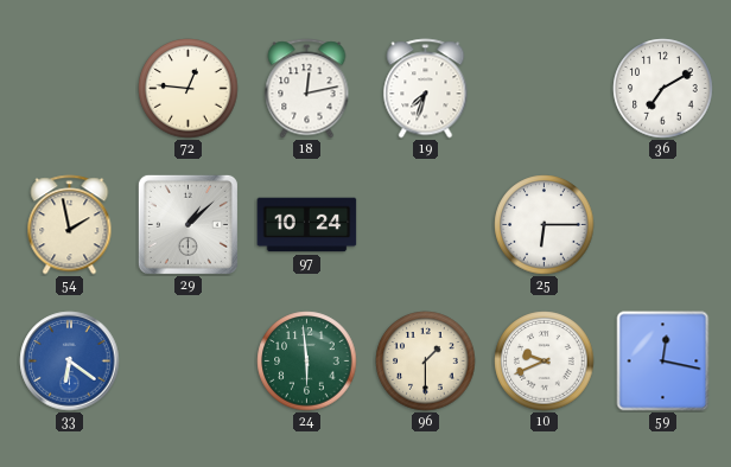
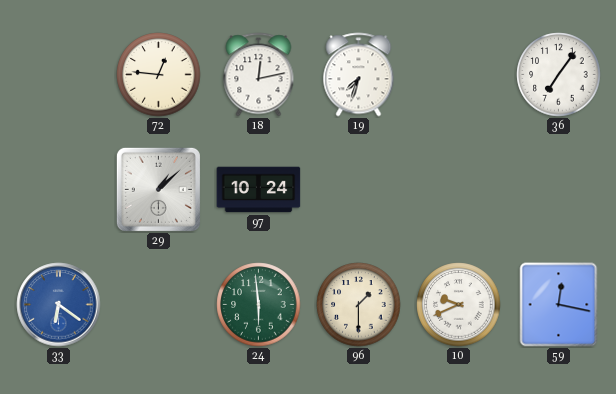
36: 7:10 -> 7:06
54: 1:58 -> none
25: 6:15 -> none
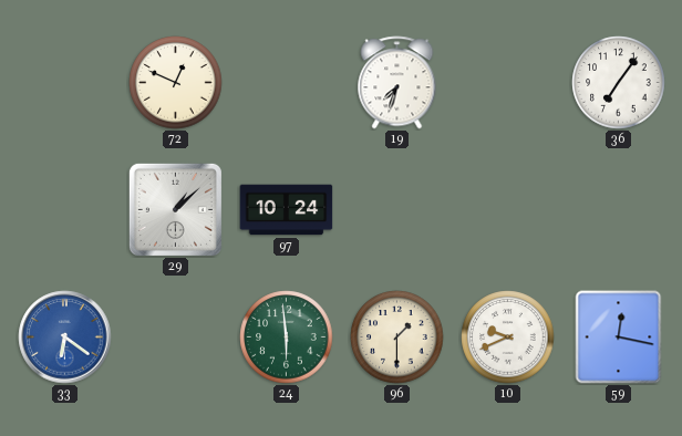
72: 12:46 -> 12:49
18: 12:13 -> none
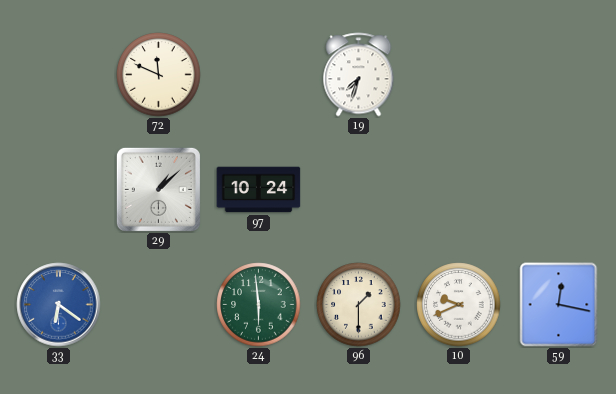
72: 12:49 -> 11:49
36: 7:06 -> none
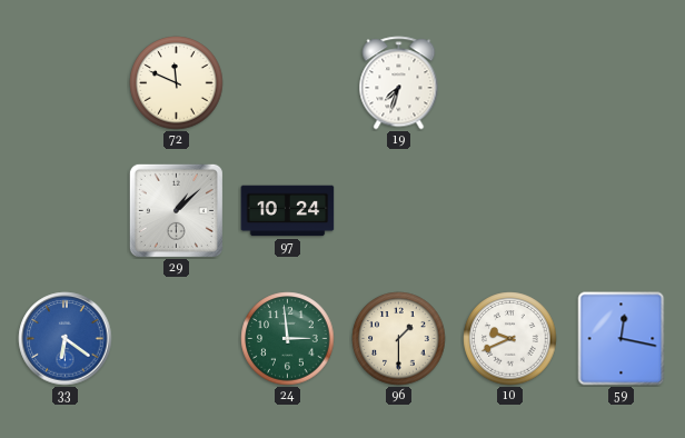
24: 5:59 -> 2:59
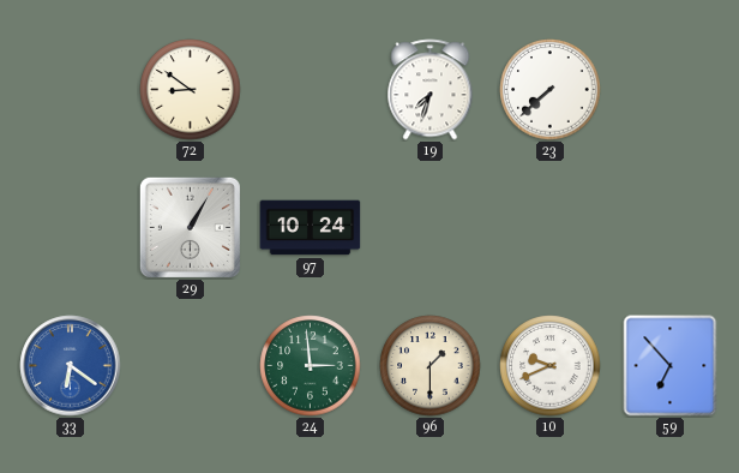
72: 11:49 -> 8:51
23: none -> 7:38
29: 1:08 -> 1:05
59: 12:17 -> 6:53
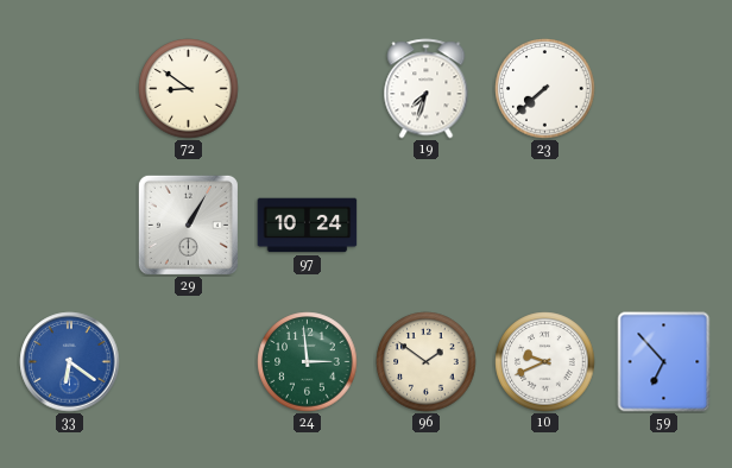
96: 1:30 -> 1:51
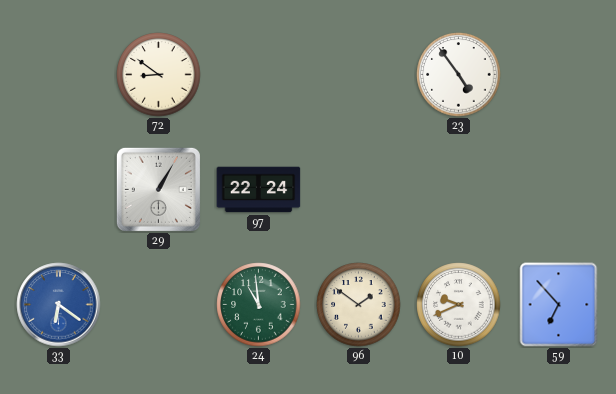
19: 7:33 -> none
23: 7:38 -> 4:54
97: 10:24 -> 22:24
24: 2:59 -> 10:59
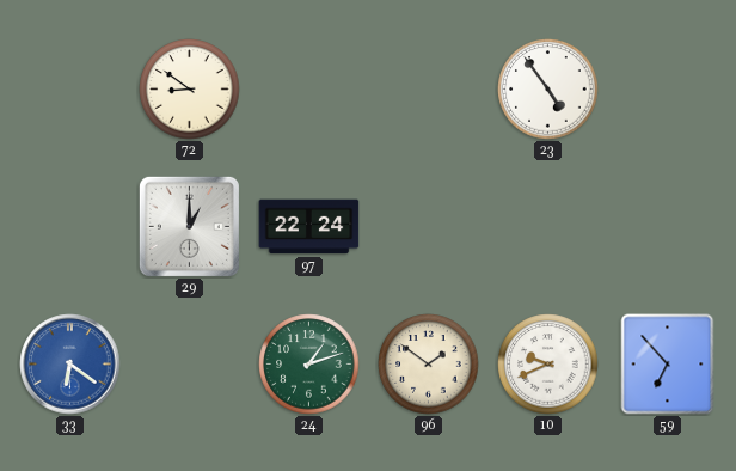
29: 1:05 -> 1:00
24: 10:59 -> 1:12
